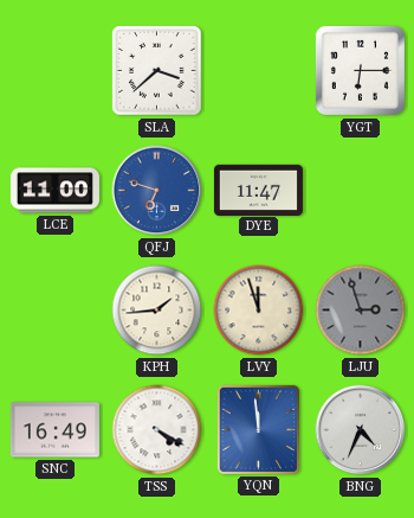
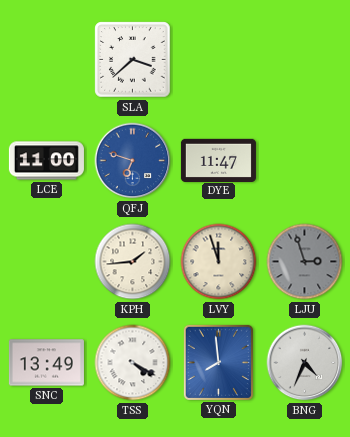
YGT: 6:15 -> none
SNC: 16:49 -> 13:49
YQN: 11:59 -> 7:59
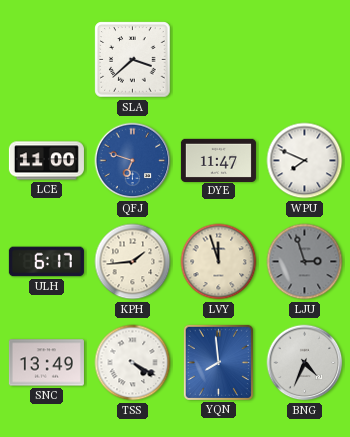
WPU: none -> 7:49
ULH: none -> 6:17
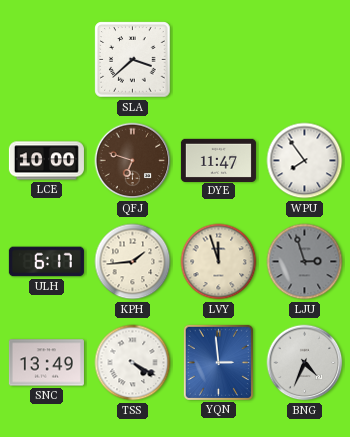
LCE: 11:00 -> 10:00
QFJ dial: blue -> brown
WPU: 7:49 -> 7:54
YQN: 7:59 -> 2:59
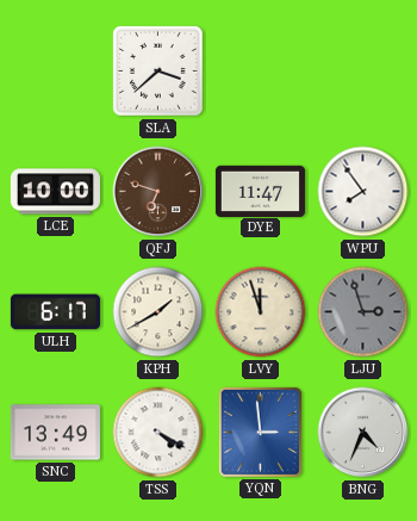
KPH: 1:44 -> 1:40
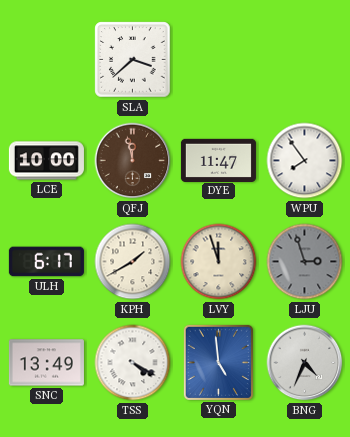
QFJ: 6:48 -> 11:58
YQN: 2:59 -> 4:59
